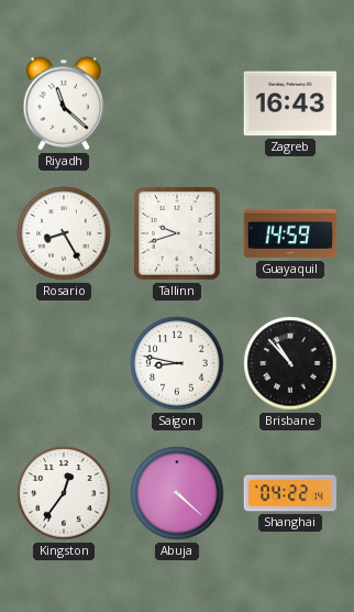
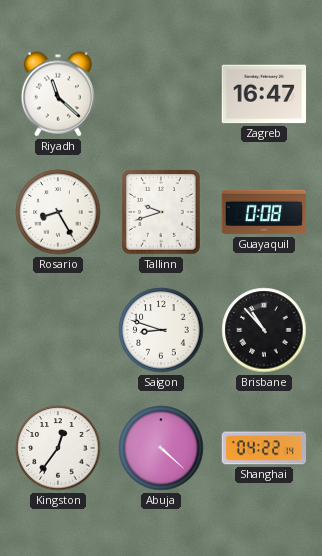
Zagreb: 16:43 -> 16:47
Guayaquil: 14:59 -> 0:08
Saigon: 8:47 -> 8:48
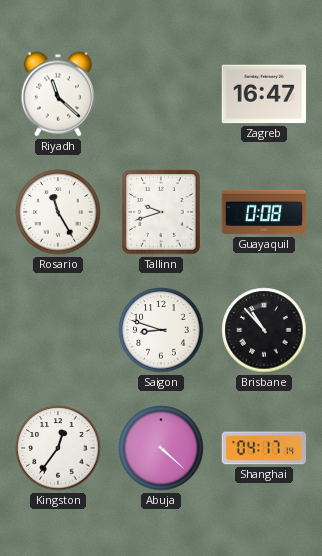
Rosario: 8:25 -> 11:25
Shanghai: 04:22 -> 04:17
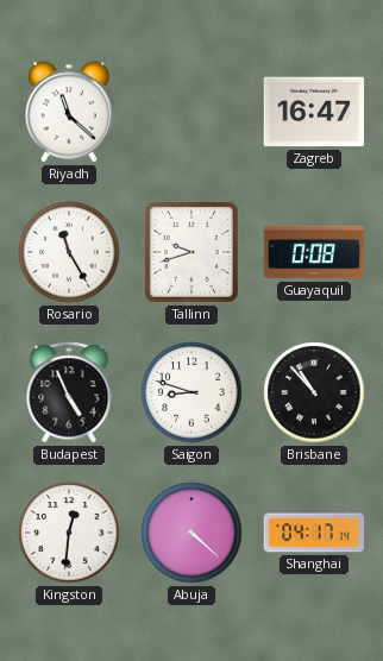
Budapest: none -> 4:56
Kingston: 12:36 -> 12:31
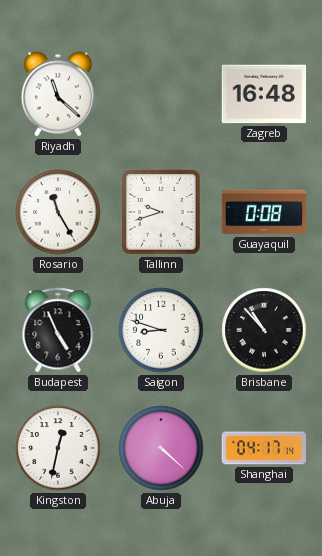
Zagreb: 16:47 -> 16:48
Kingston: 12:31 -> 12:32
